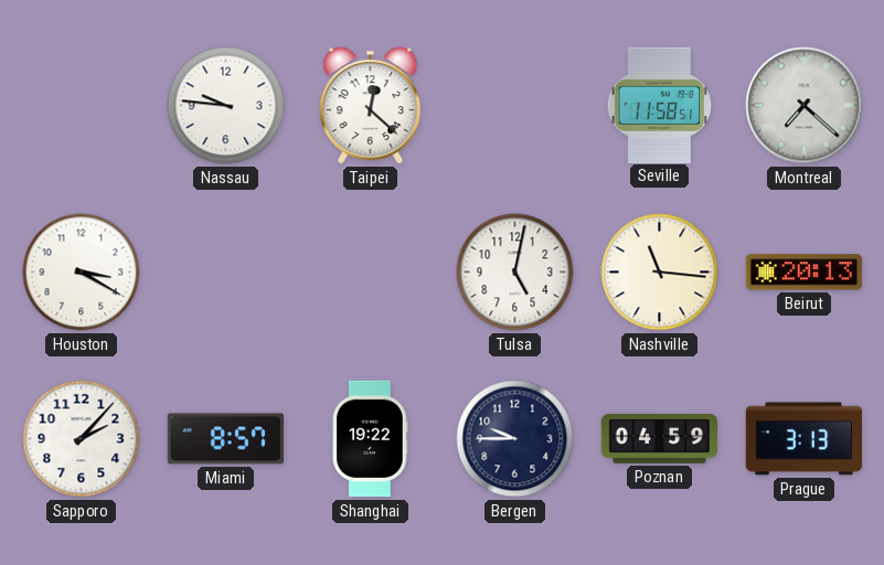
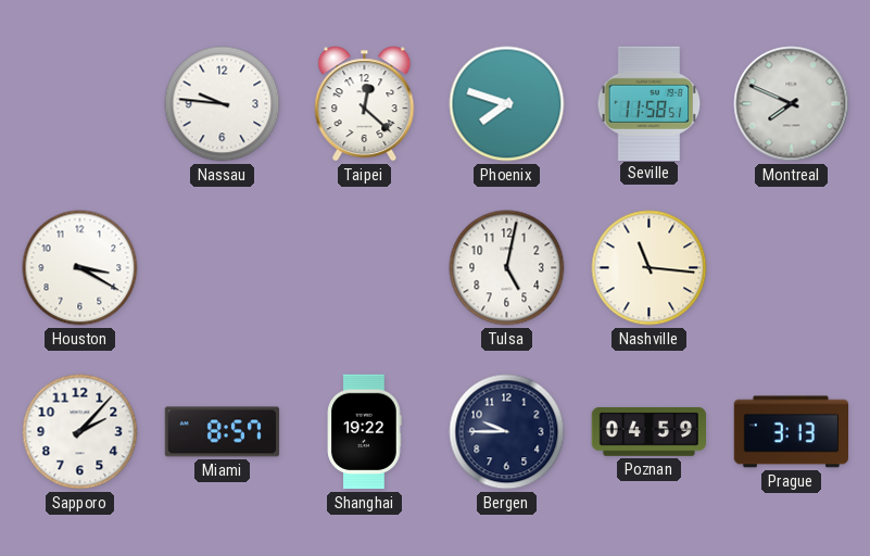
Phoenix: none -> 7:48
Montreal: 7:22 -> 7:49
Beirut: 20:13 -> none
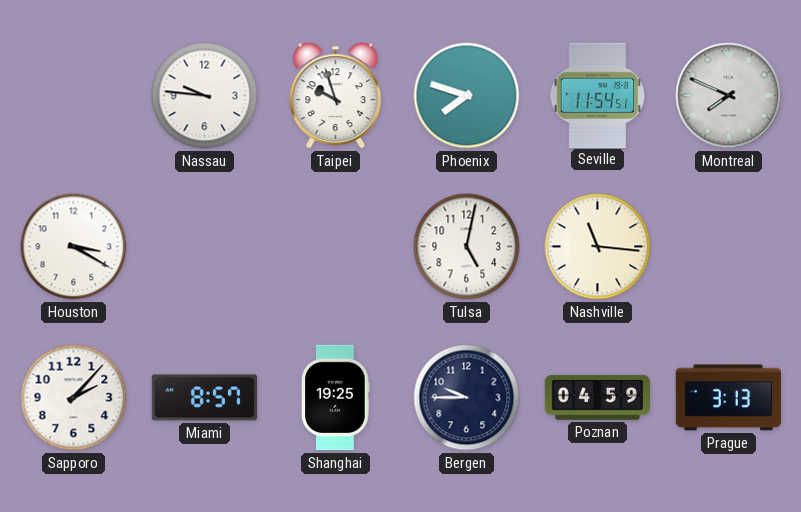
Taipei: 12:22 -> 9:57
Seville: 11:58 -> 11:54
Shanghai: 19:22 -> 19:25
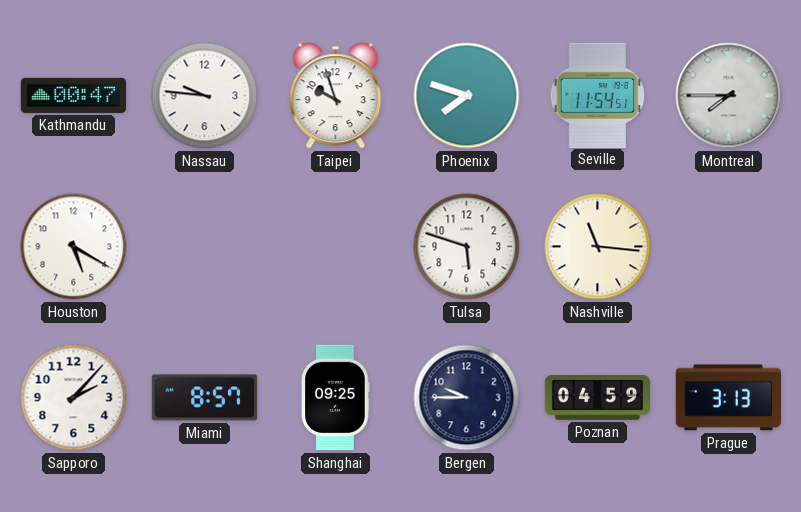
Kathmandu: none -> 00:47
Montreal: 7:49 -> 7:45
Houston: 3:20 -> 5:20
Tulsa: 5:02 -> 5:48
Shanghai: 19:25 -> 09:25
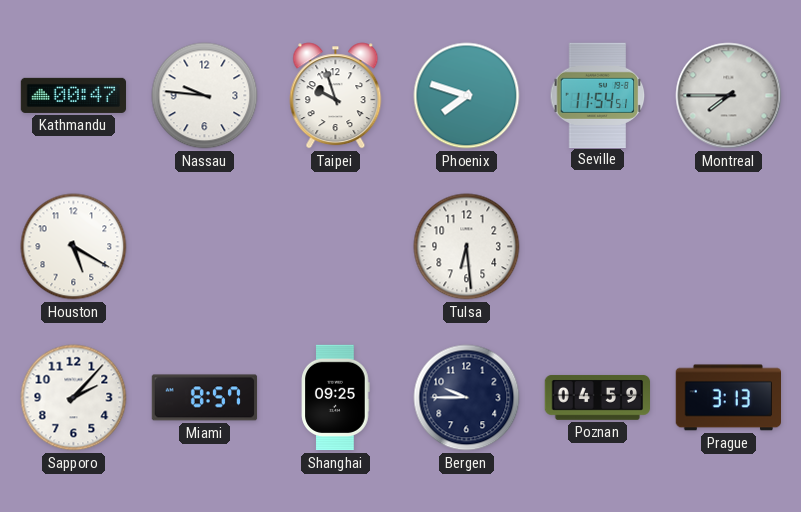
Tulsa: 5:48 -> 6:29
Nashville: 11:16 -> none
